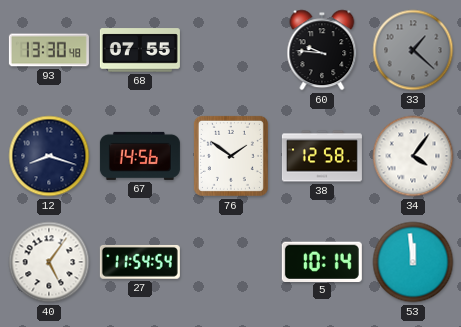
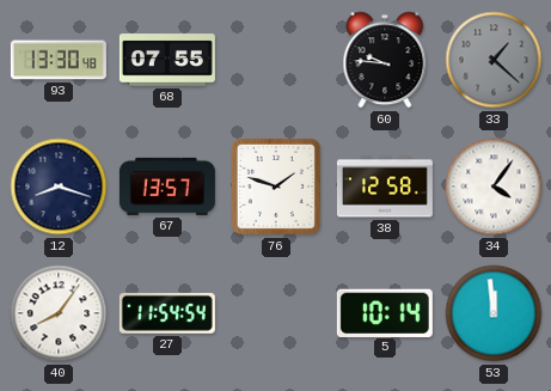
67: 14:56 -> 13:57
76: 1:51 -> 1:48
40: 5:06 -> 8:06
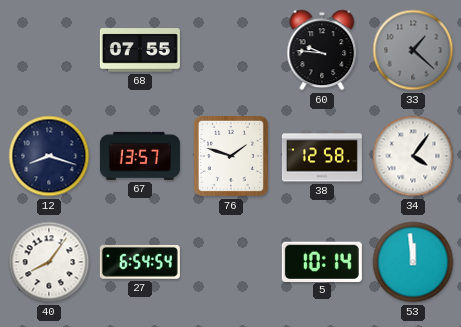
93: 13:30 -> none
27: 11:54 -> 6:54
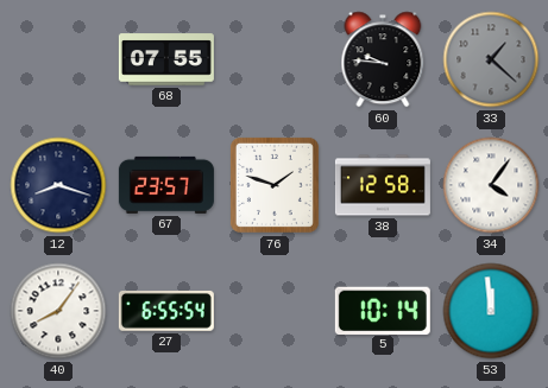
67: 13:57 -> 23:57
27: 6:54 -> 6:55
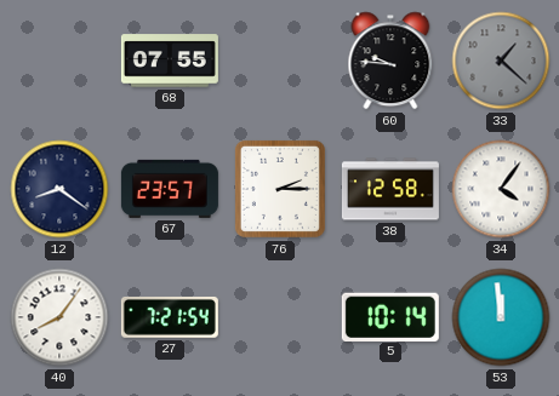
12: 8:18 -> 8:21
76: 1:48 -> 2:15
27: 6:55 -> 7:21
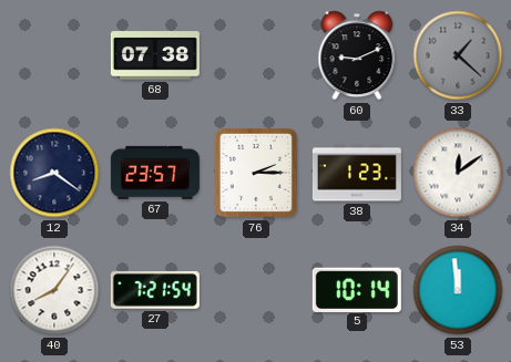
68: 07:55 -> 07:38
60: 9:46 -> 9:11
38: 12:58 -> 1:23
34: 4:06 -> 12:09
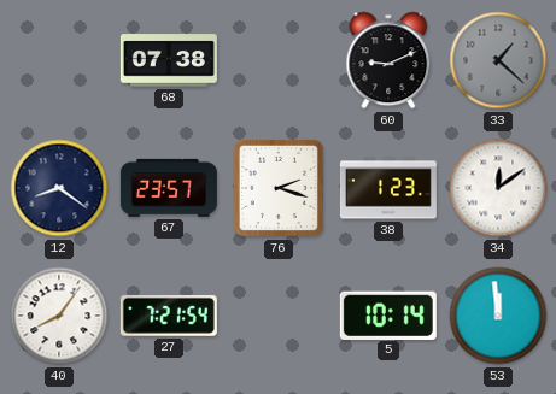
76: 2:15 -> 2:18
